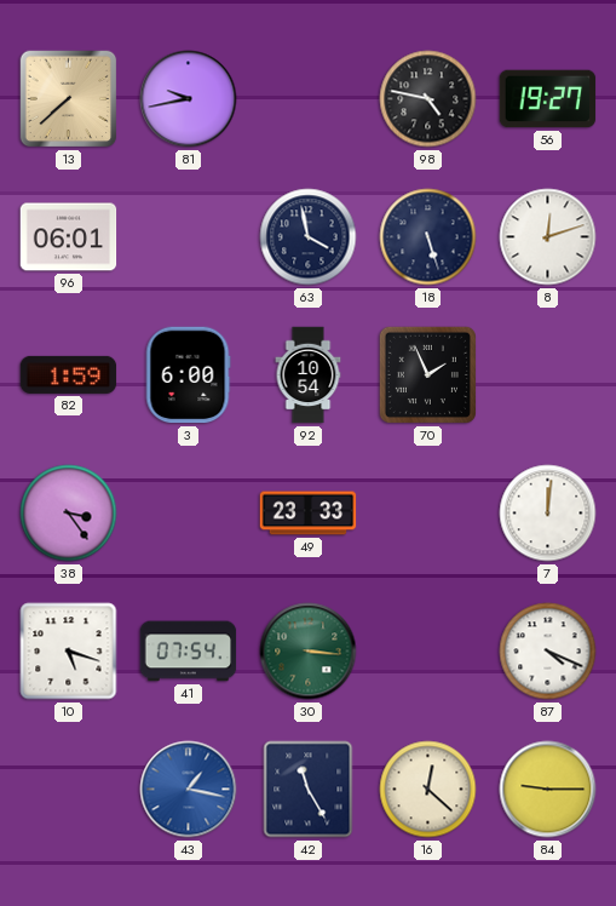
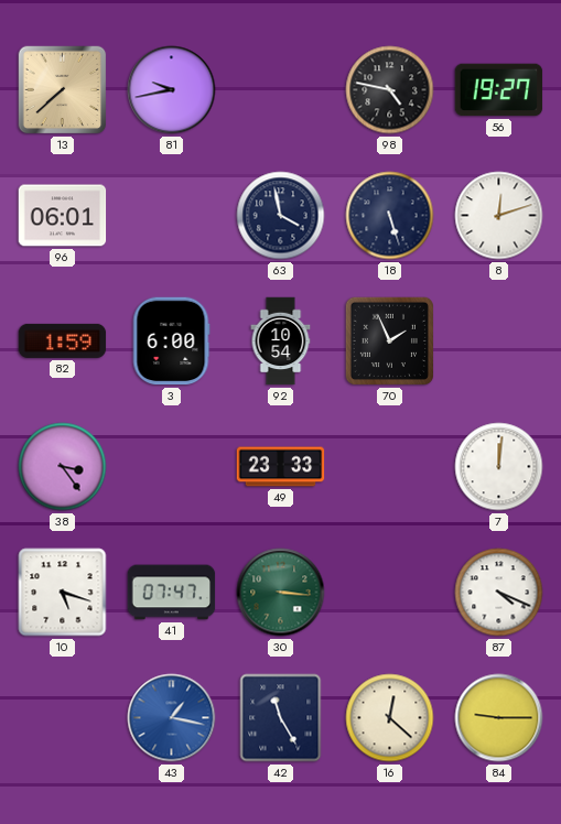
41: 07:54 -> 07:47
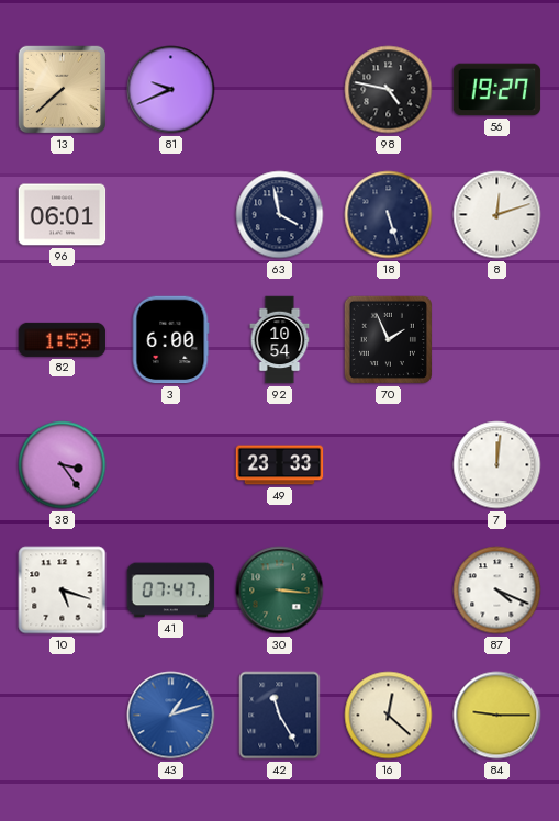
81: 9:43 -> 9:41
43: 1:17 -> 1:12
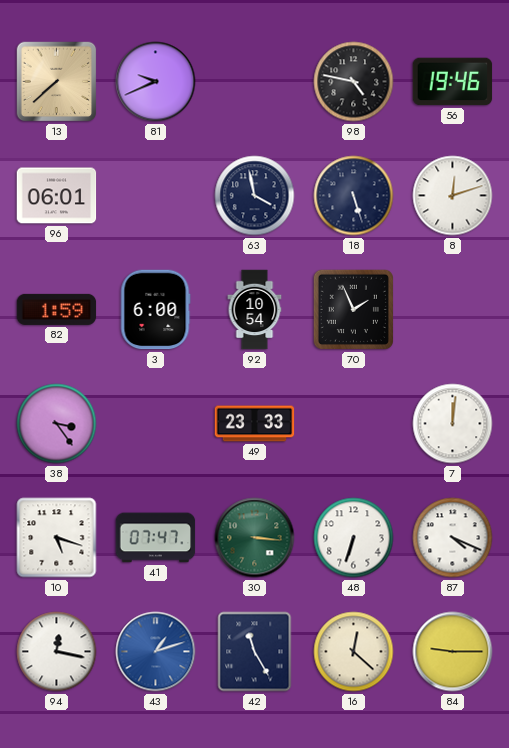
56: 19:27 -> 19:46
48: none -> 6:33
94: none -> 12:17
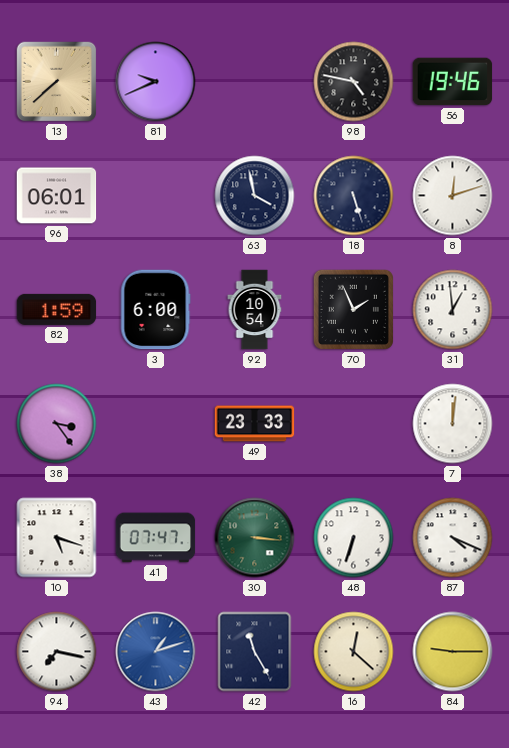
31: none -> 12:59
94: 12:17 -> 7:17
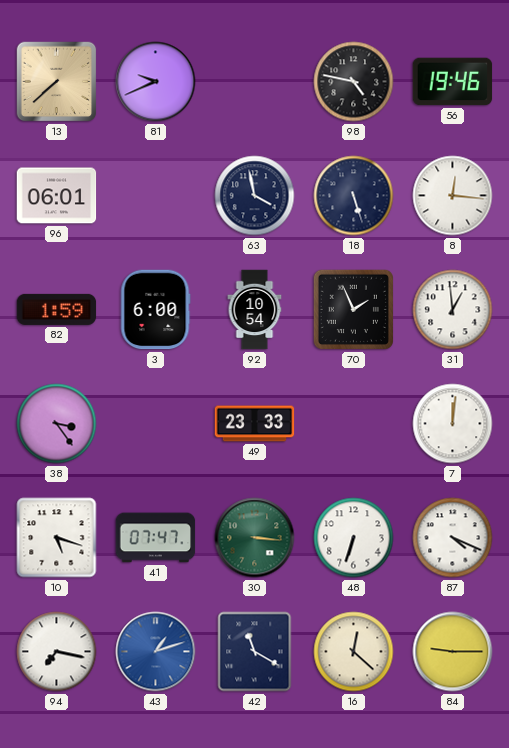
8: 12:12 -> 12:16
42: 11:25 -> 11:20
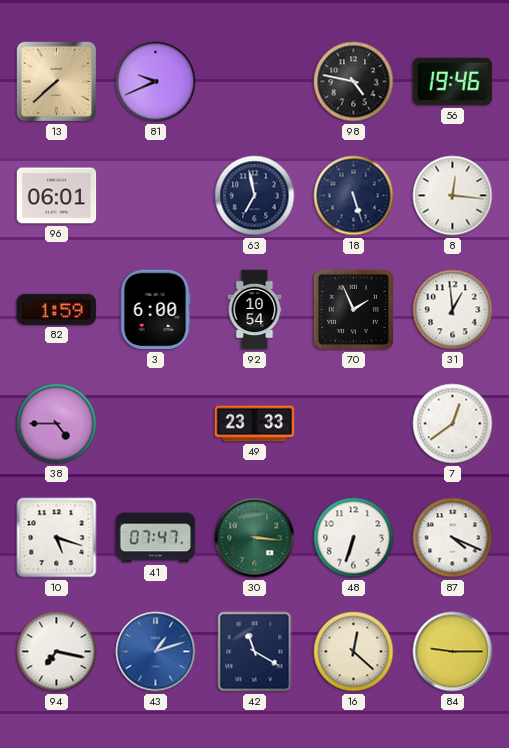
63: 3:58 -> 6:58
38: 3:24 -> 4:45
7: 12:01 -> 12:39
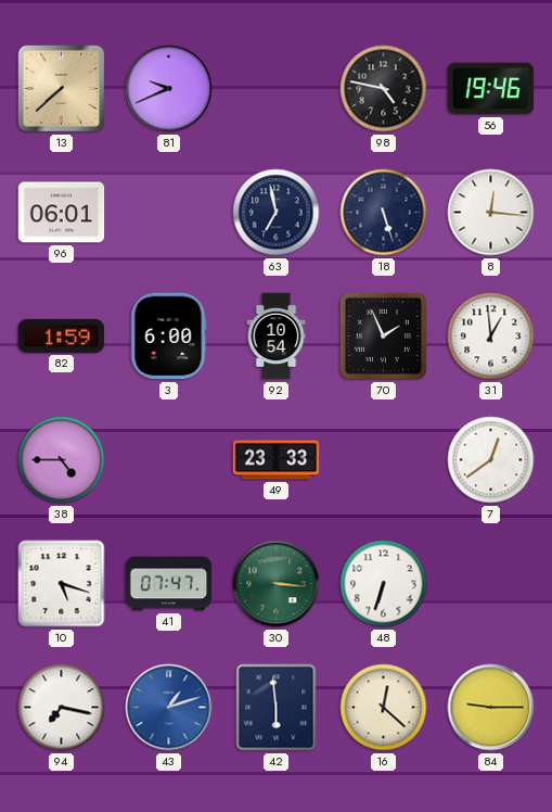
87: 4:19 -> none
42: 11:20 -> 5:59
